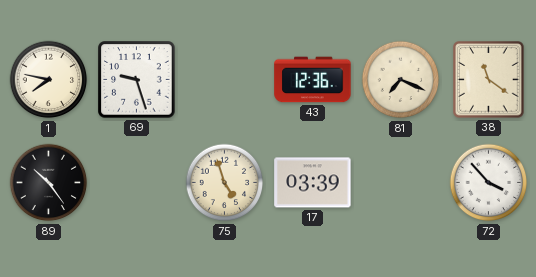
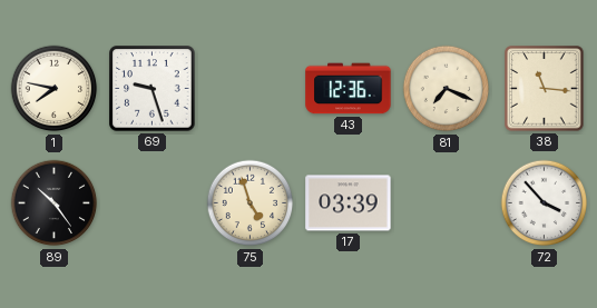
38: 11:21 -> 11:16
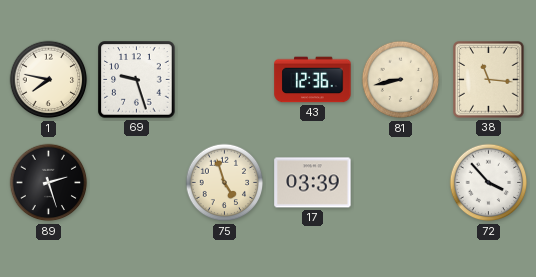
81: 7:19 -> 8:43
89: 10:24 -> 2:27
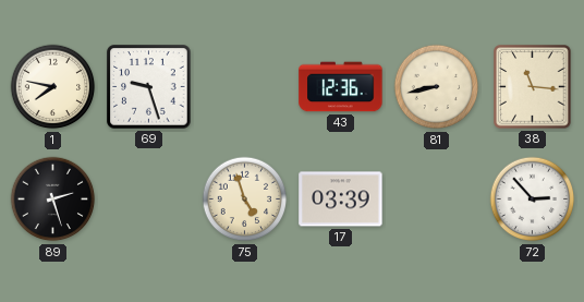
72: 3:53 -> 2:53
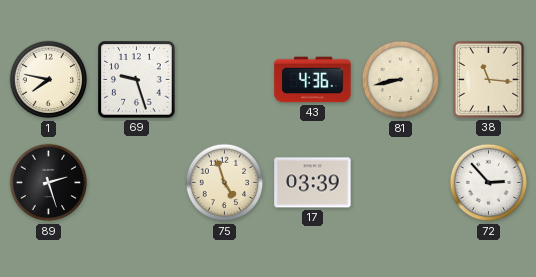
43: 12:36 -> 4:36
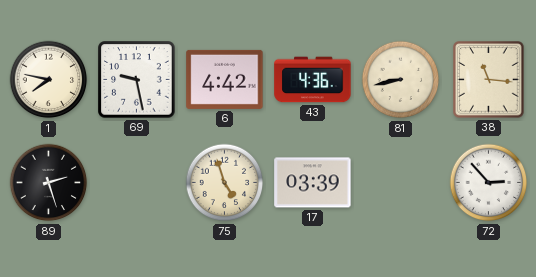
69: 9:27 -> 9:28
6: none -> 4:42
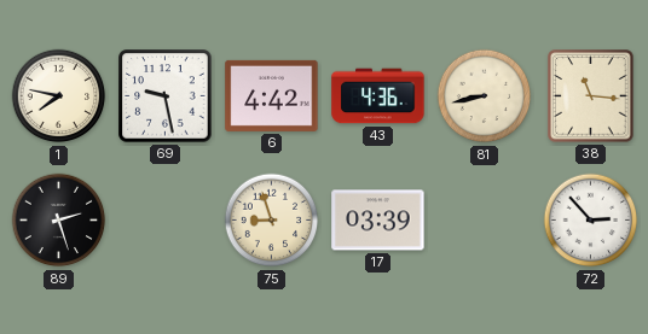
75: 4:57 -> 8:57
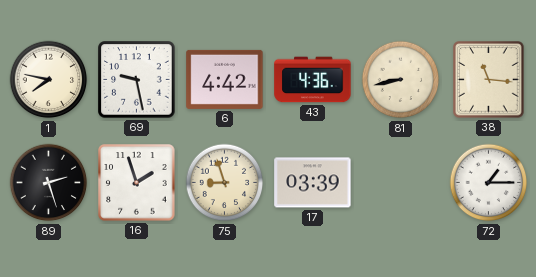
16: none -> 1:57
72: 2:53 -> 1:15
